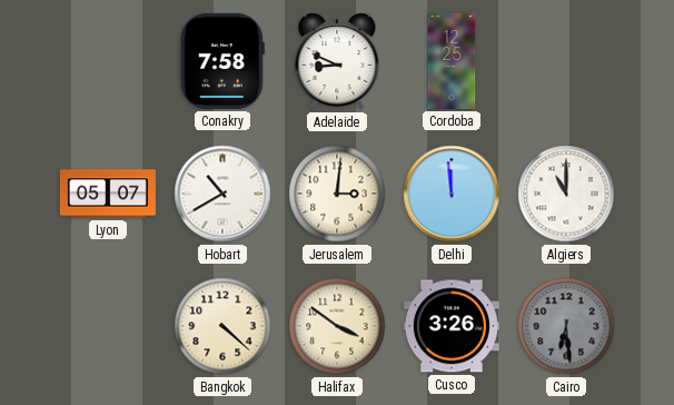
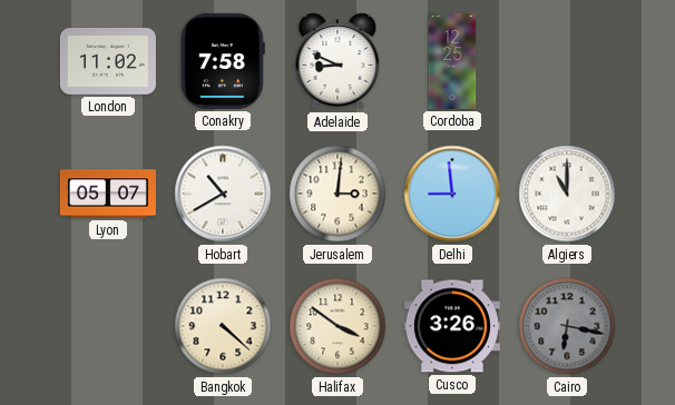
London: none -> 11:02
Delhi: 11:59 -> 8:59
Cairo: 6:29 -> 6:17
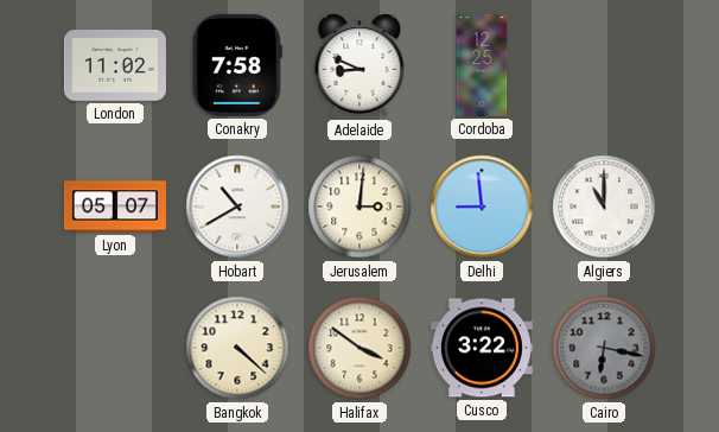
Cusco: 3:26 -> 3:22
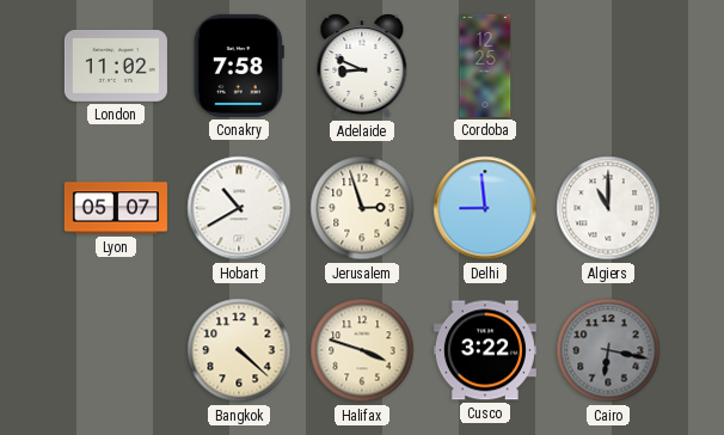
Jerusalem: 3:01 -> 2:57
Halifax: 3:51 -> 3:48
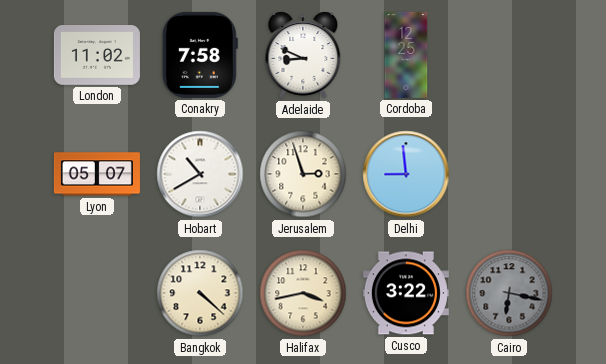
Algiers: 11:00 -> none
Halifax: 3:48 -> 3:43
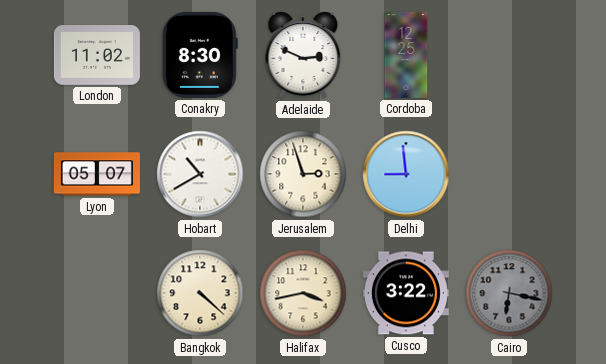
Conakry: 7:58 -> 8:30
Adelaide: 8:49 -> 2:49
